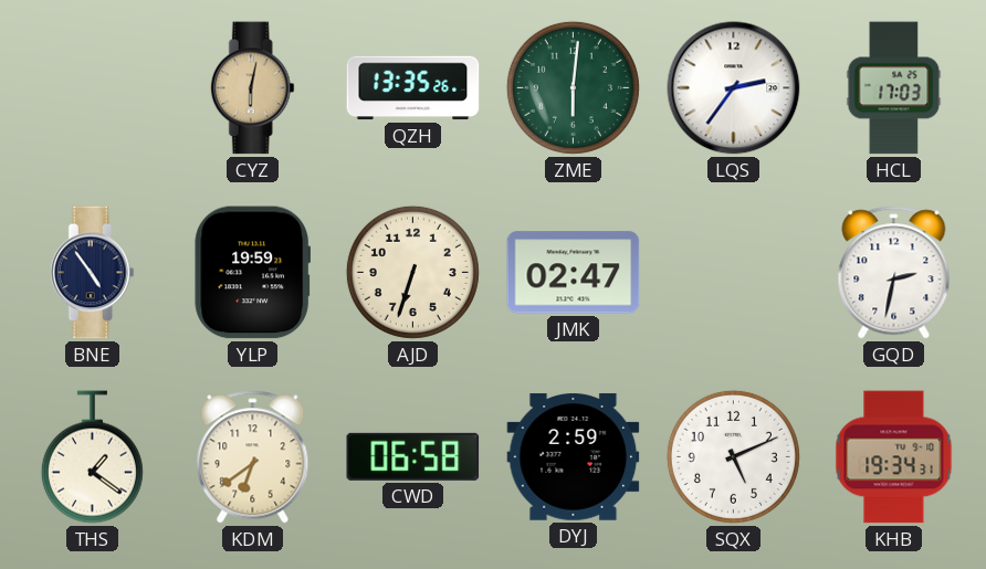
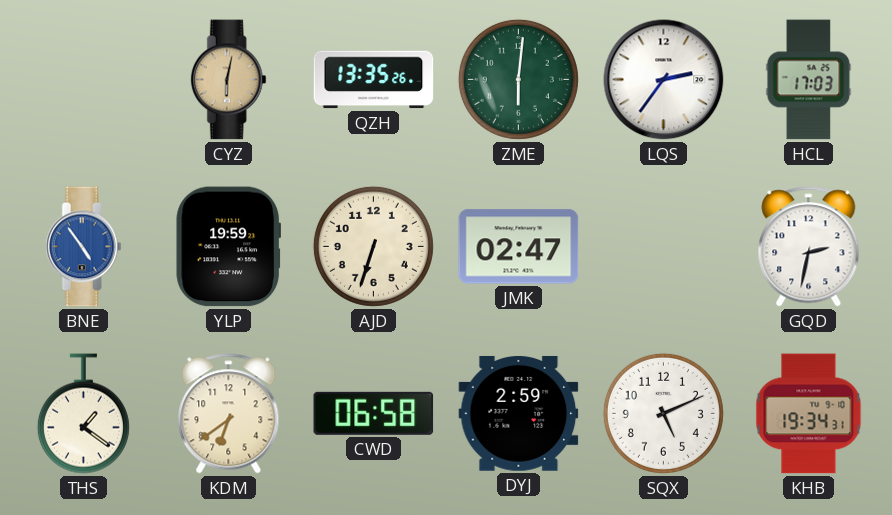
BNE dial: navy -> blue
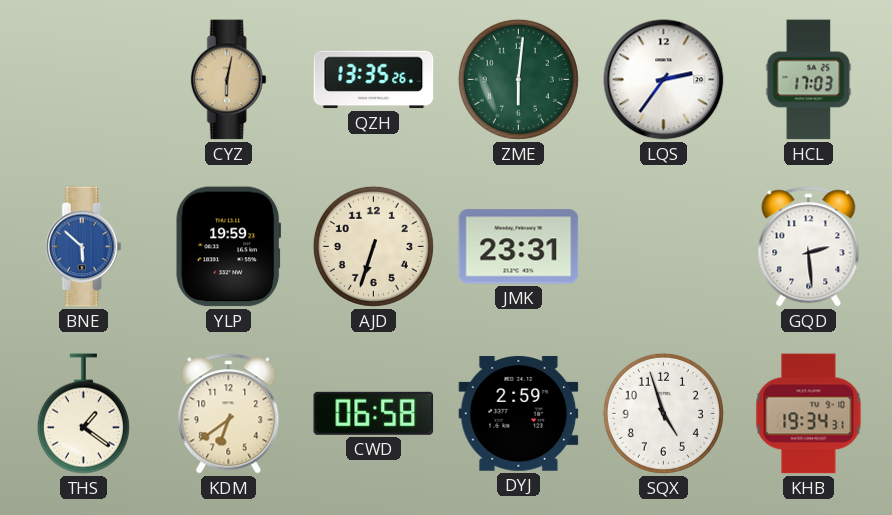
BNE: 4:54 -> 5:52
JMK: 02:47 -> 23:31
GQD: 2:32 -> 2:29
SQX: 5:11 -> 4:57
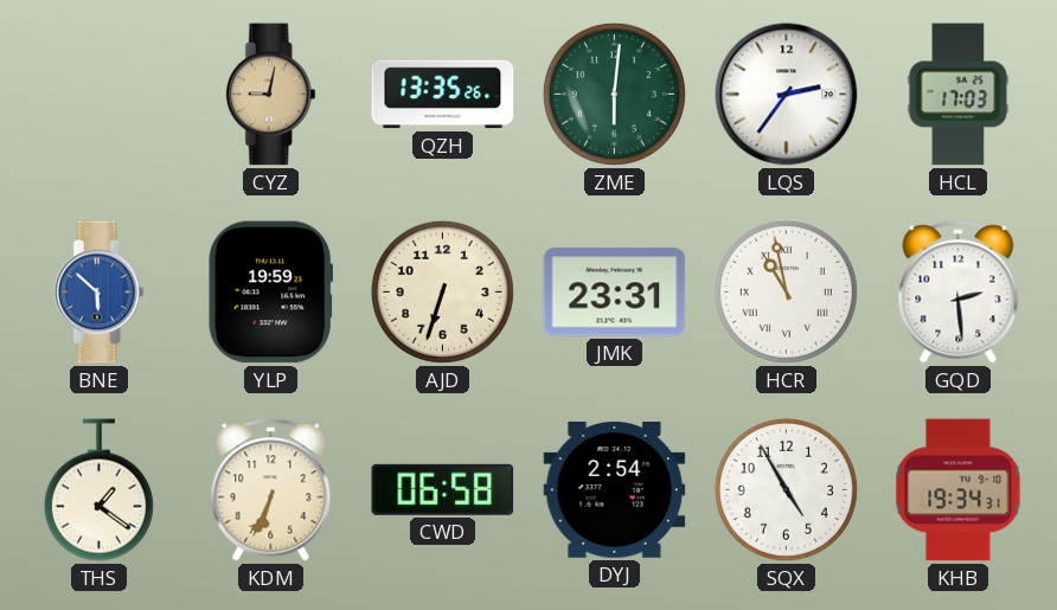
CYZ: 6:02 -> 9:02
HCR: none -> 10:58
KDM: 6:39 -> 6:34
DYJ: 2:59 -> 2:54
SQX: 4:57 -> 4:55
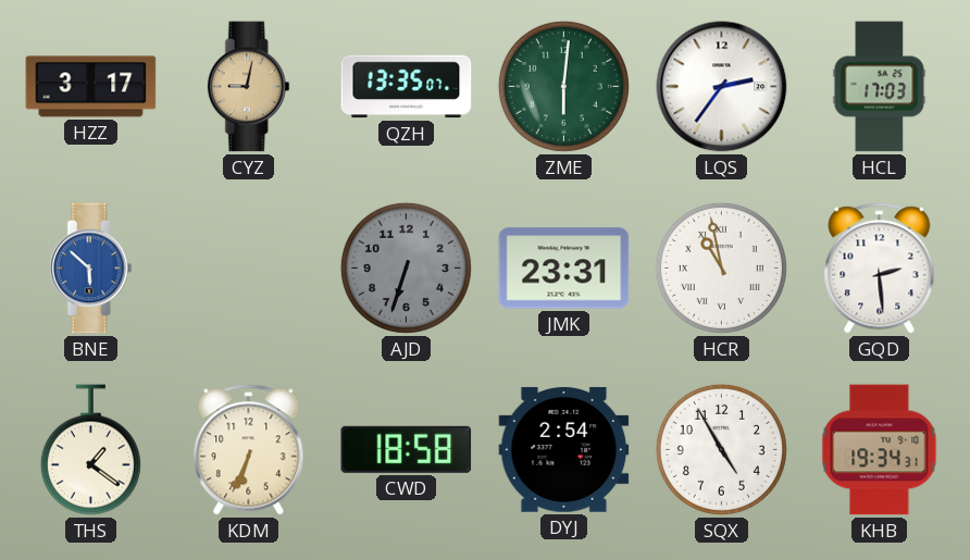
HZZ: none -> 3:17
QZH: 13:35:26 -> 13:35:07
YLP: 19:59 -> none
AJD dial: cream -> grey
CWD: 06:58 -> 18:58
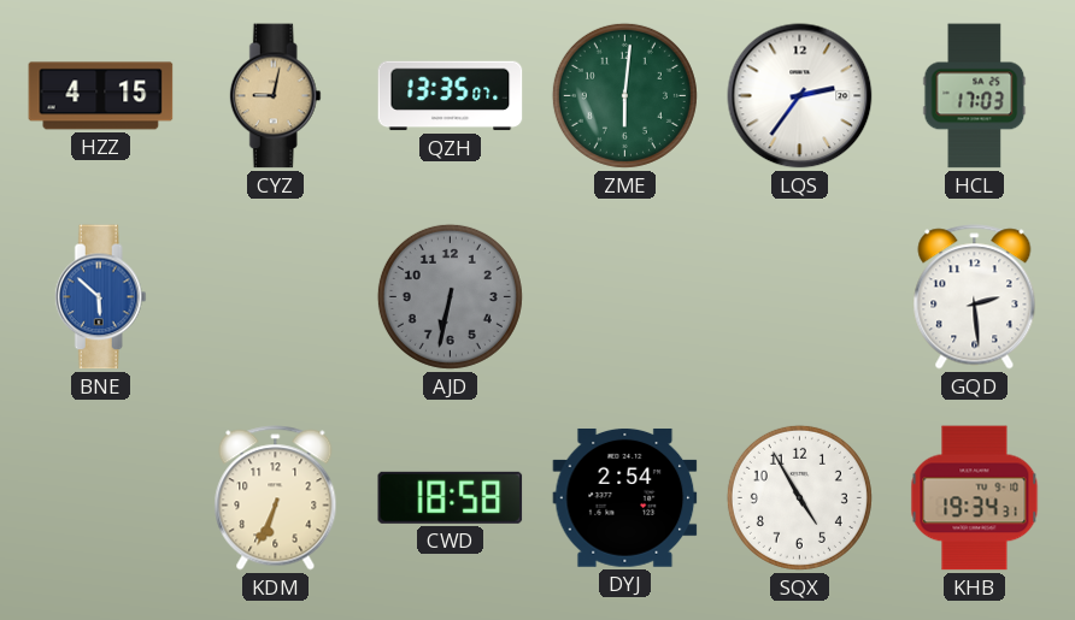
HZZ: 3:17 -> 4:15
AJD: 6:33 -> 6:32
JMK: 23:31 -> none
HCR: 10:58 -> none
THS: 1:21 -> none
